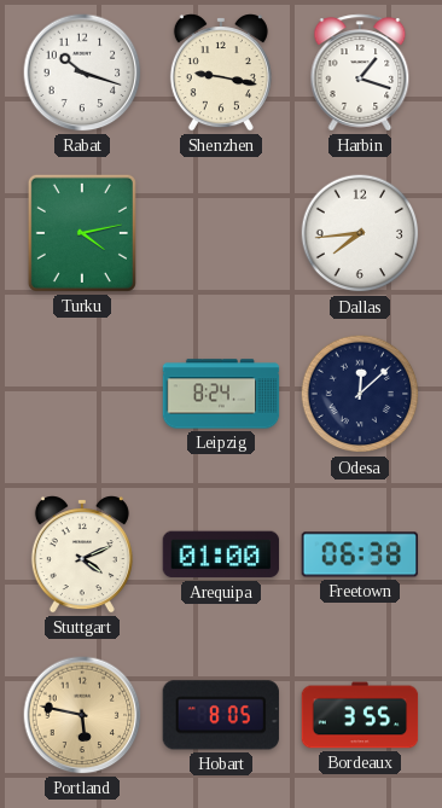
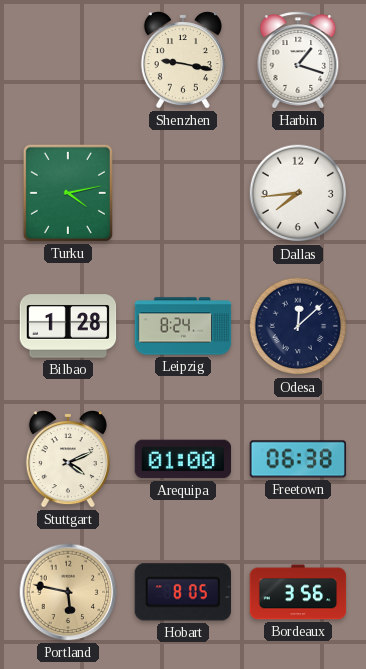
Rabat: 10:18 -> none
Bilbao: none -> 1:28
Bordeaux: 3:55 -> 3:56
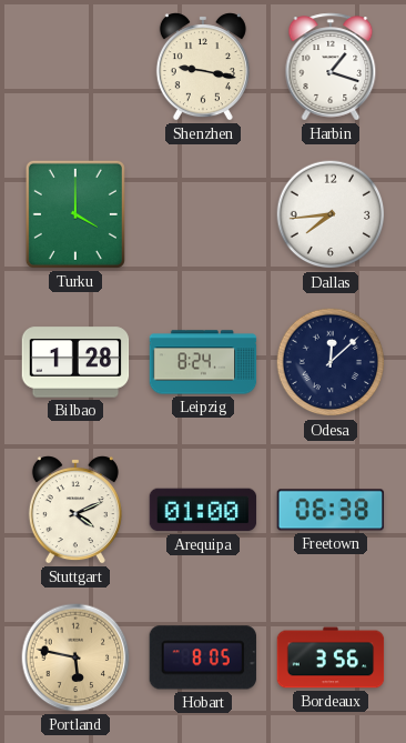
Turku: 4:13 -> 4:00
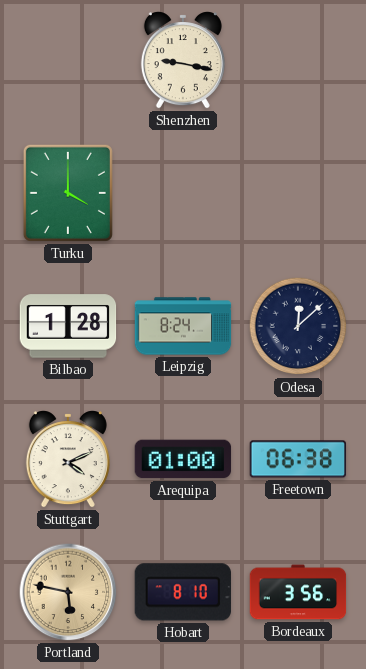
Harbin: 1:18 -> none
Dallas: 7:44 -> none
Hobart: 8:05 -> 8:10
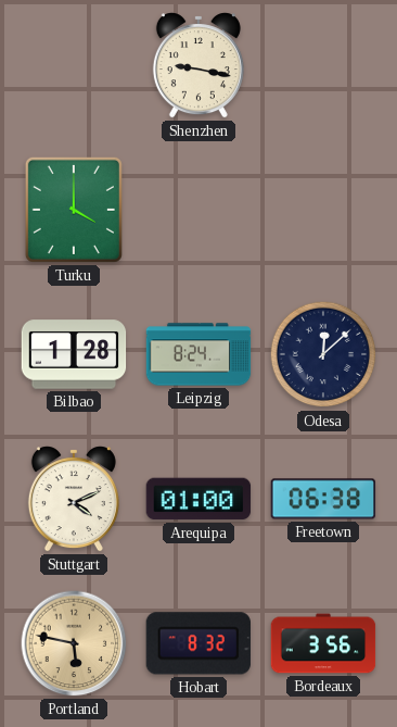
Hobart: 8:10 -> 8:32
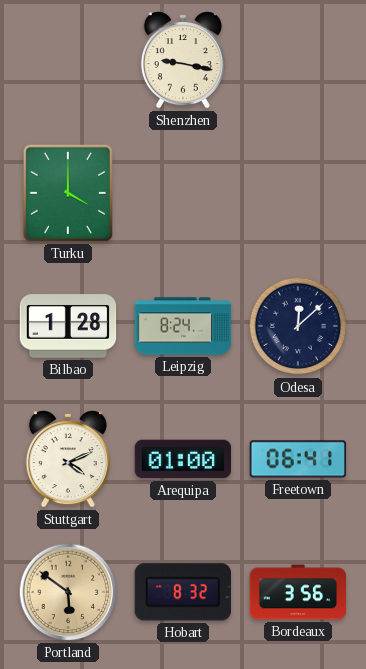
Freetown: 06:38 -> 06:41
Portland: 5:47 -> 5:51
